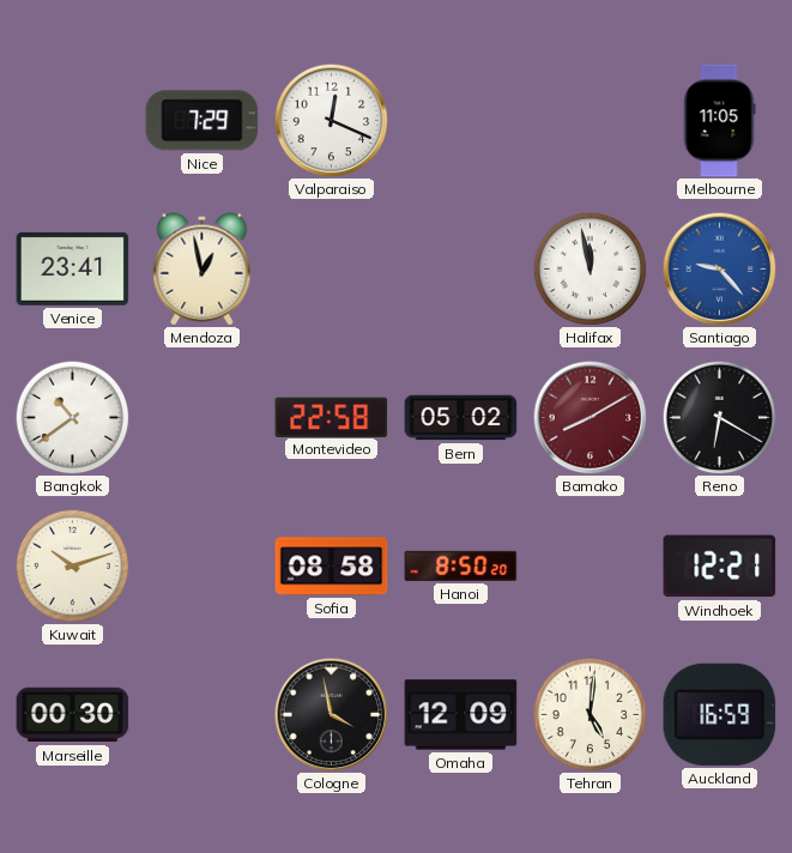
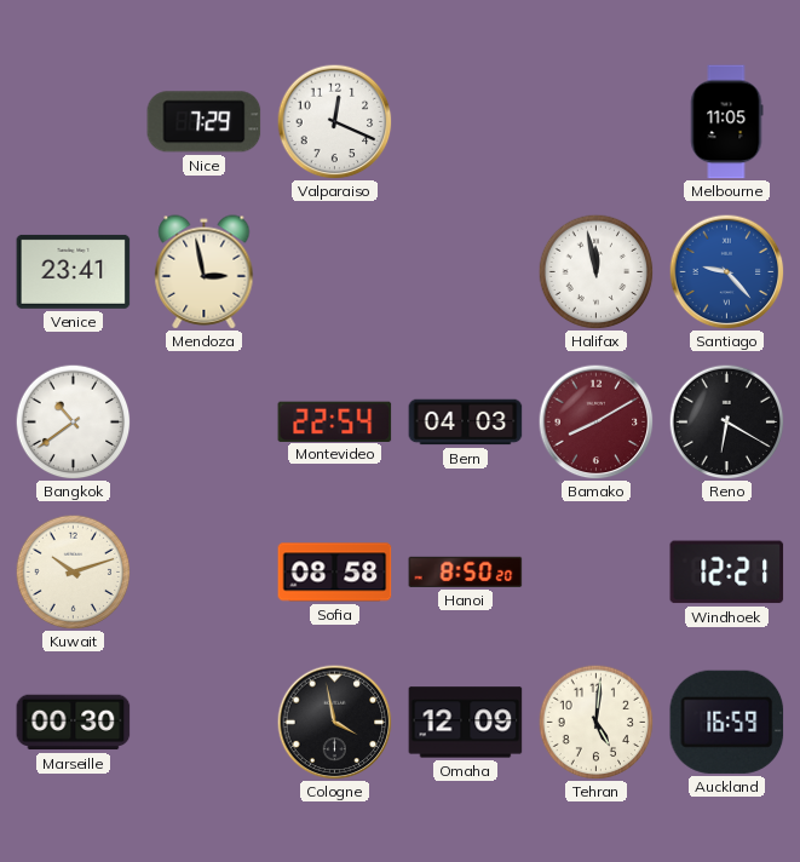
Mendoza: 12:58 -> 2:58
Montevideo: 22:58 -> 22:54
Bern: 05:02 -> 04:03
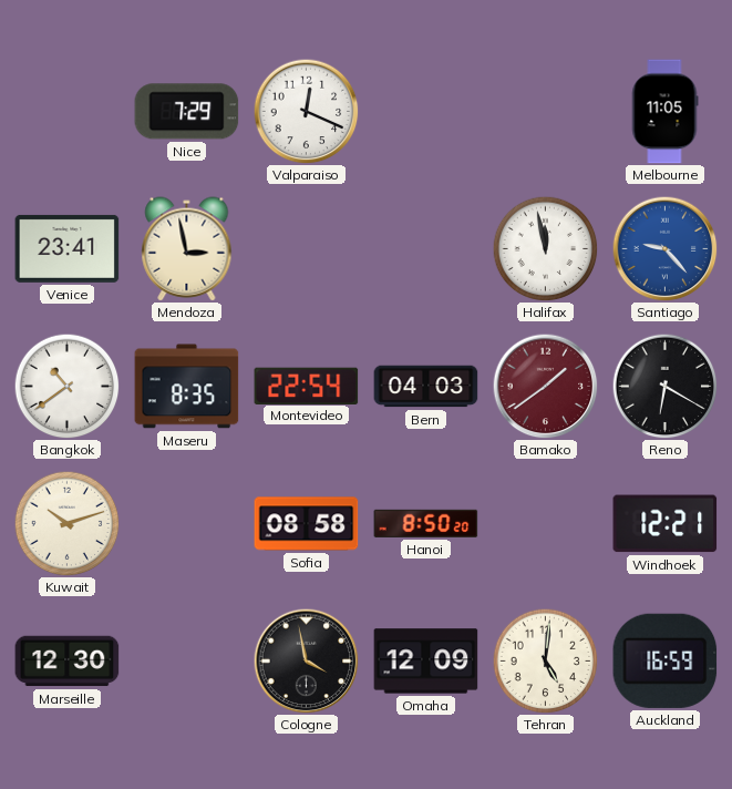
Maseru: none -> 8:35
Bamako: 8:10 -> 1:39
Marseille: 00:30 -> 12:30
